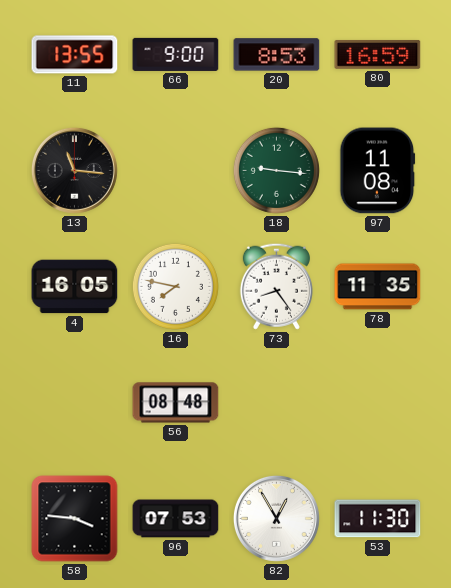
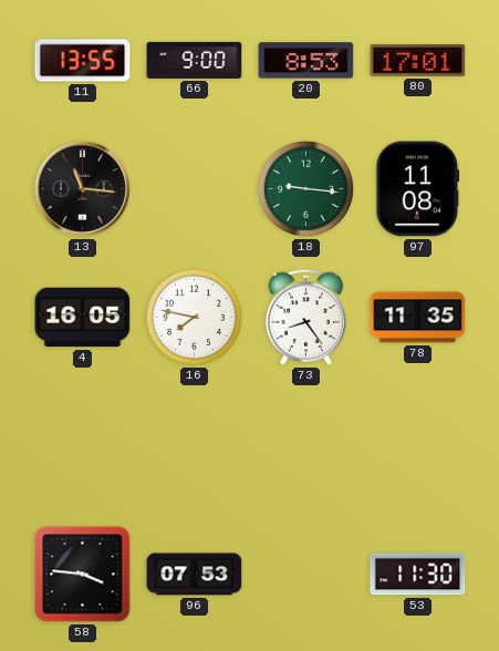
80: 16:59 -> 17:01
56: 08:48 -> none
82: 12:55 -> none
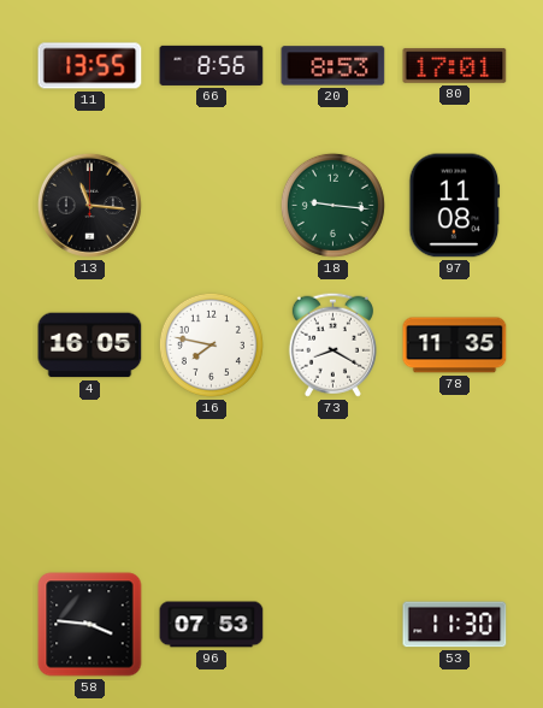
66: 9:00 -> 8:56
73: 8:24 -> 8:20
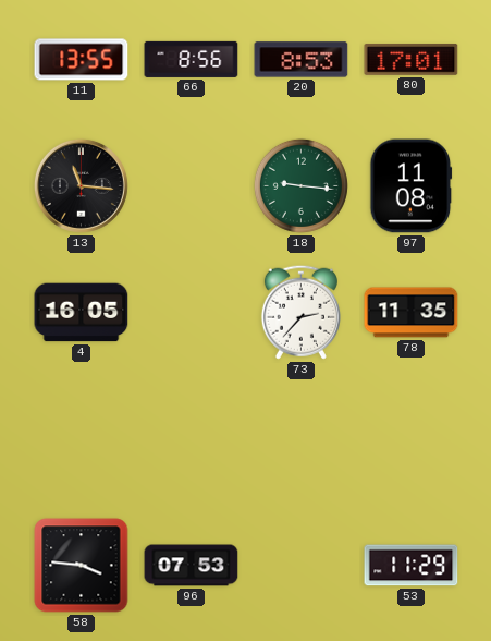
16: 7:47 -> none
73: 8:20 -> 2:37
53: 11:30 -> 11:29
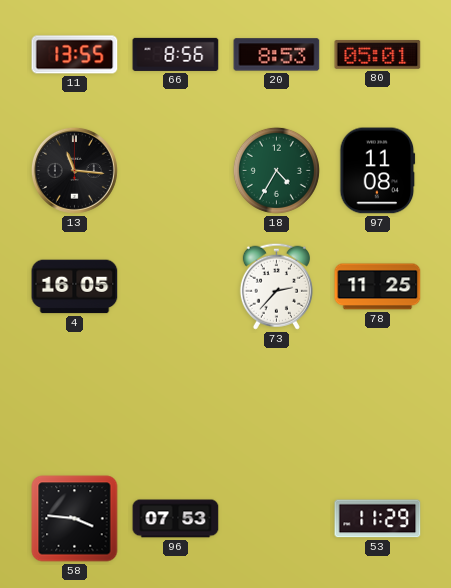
80: 17:01 -> 05:01
18: 9:16 -> 4:35
78: 11:35 -> 11:25
